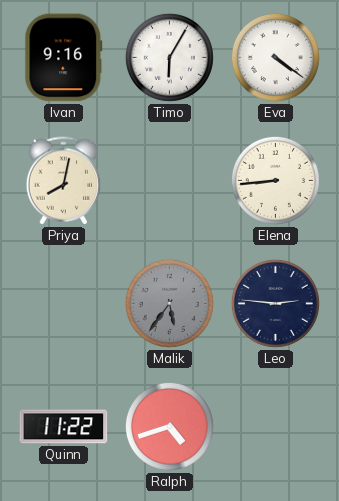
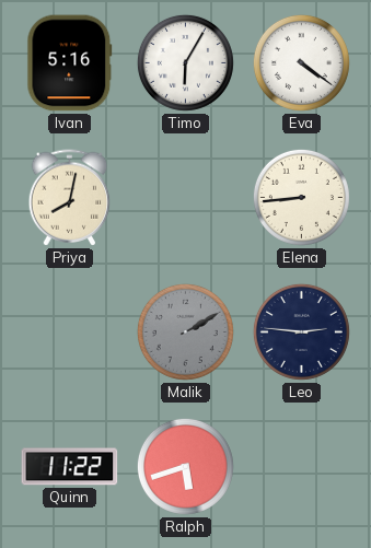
Ivan: 9:16 -> 5:16
Malik: 5:36 -> 2:10
Ralph: 4:42 -> 5:42
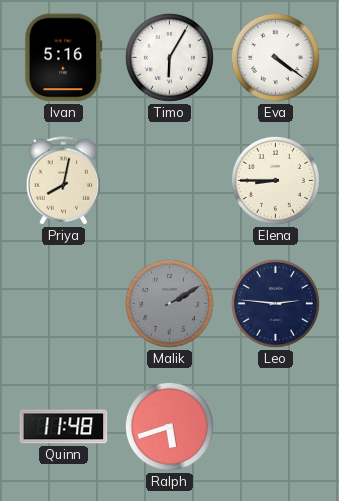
Elena: 8:44 -> 8:45
Quinn: 11:22 -> 11:48
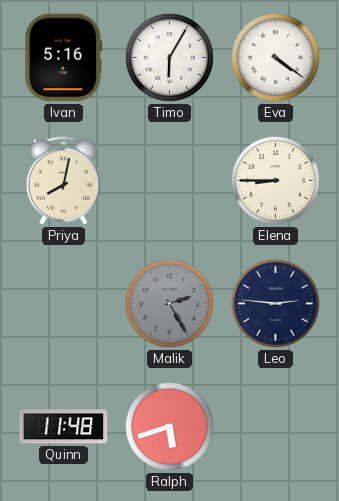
Malik: 2:10 -> 2:25
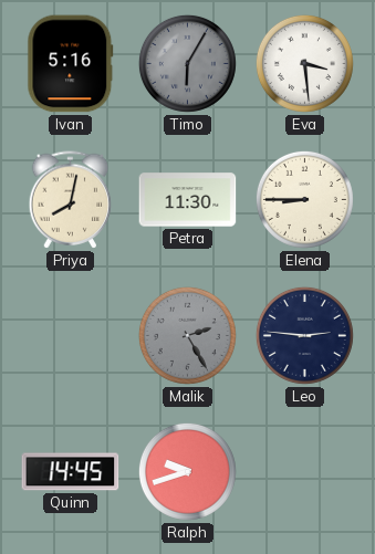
Timo dial: white -> grey
Eva: 4:21 -> 3:29
Petra: none -> 11:30
Quinn: 11:48 -> 14:45
Ralph: 5:42 -> 9:42
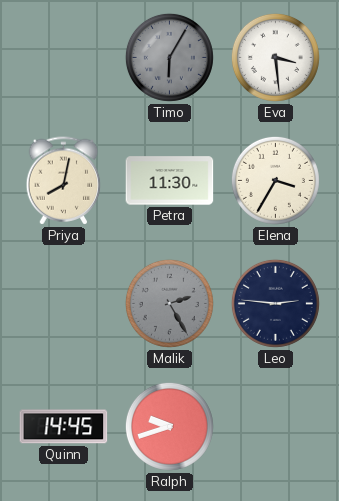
Ivan: 5:16 -> none
Elena: 8:45 -> 3:35
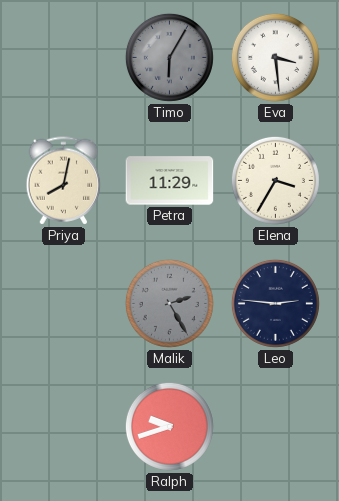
Petra: 11:30 -> 11:29
Quinn: 14:45 -> none
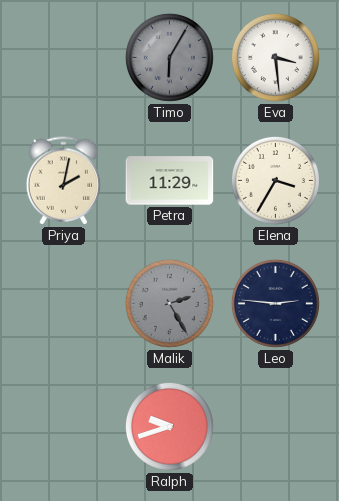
Priya: 8:02 -> 2:02
